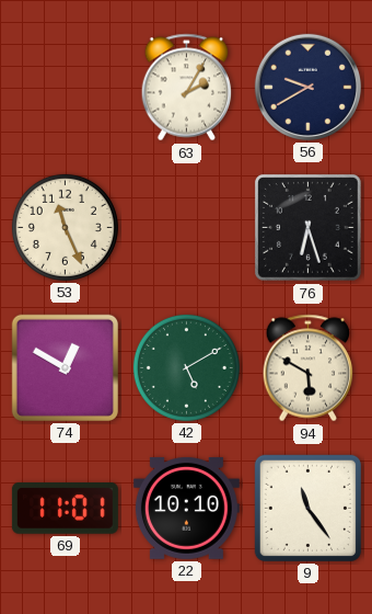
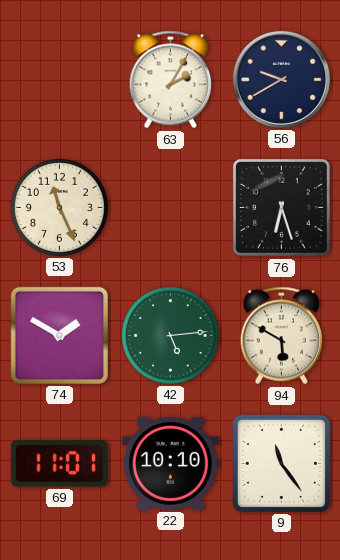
74: 12:50 -> 1:50
42: 5:10 -> 5:14
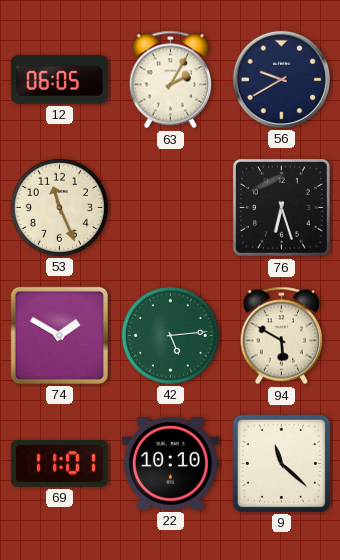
12: none -> 06:05
9: 11:24 -> 11:22
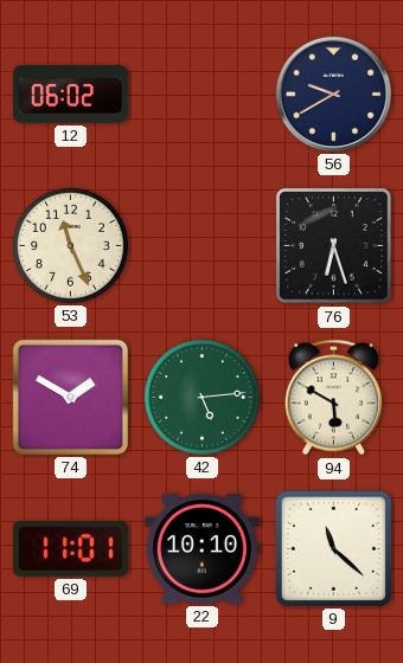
12: 06:05 -> 06:02
63: 2:05 -> none
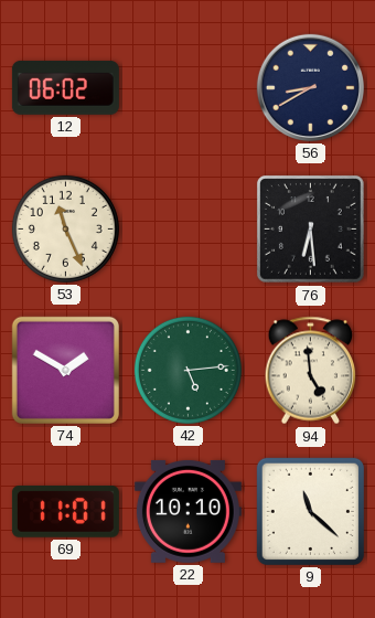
56: 9:40 -> 8:40
76: 6:27 -> 6:29
94: 5:50 -> 4:59
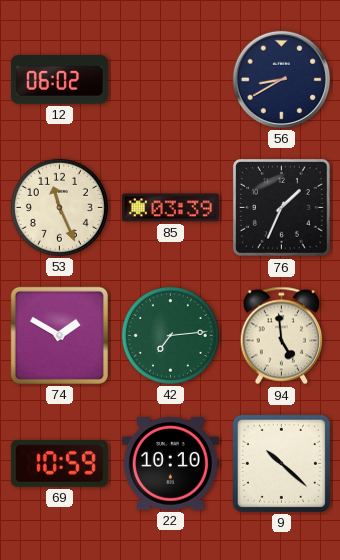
85: none -> 03:39
76: 6:29 -> 1:34
42: 5:14 -> 7:14
69: 11:01 -> 10:59
9: 11:22 -> 10:22
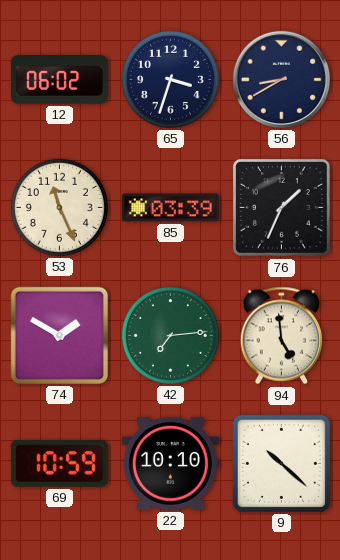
65: none -> 3:33
